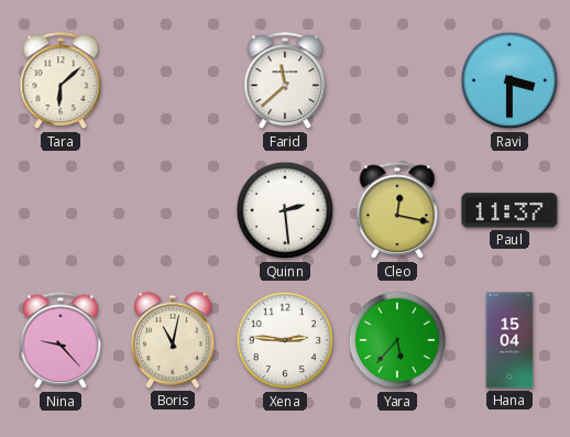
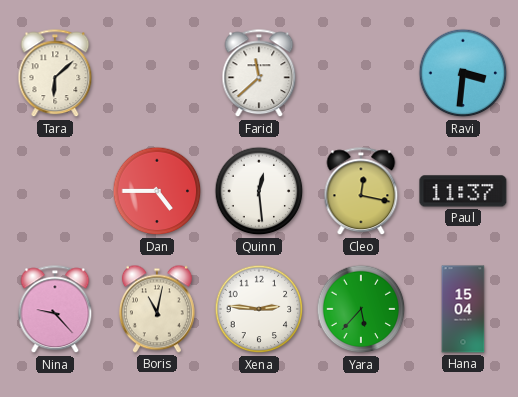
Ravi: 3:30 -> 3:31
Dan: none -> 4:45
Quinn: 2:29 -> 12:29
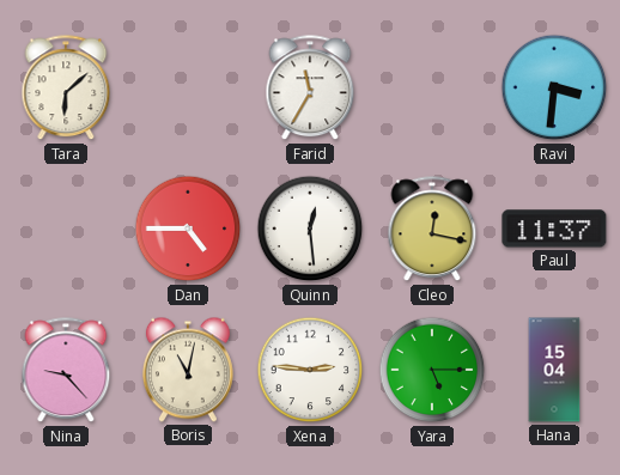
Farid: 11:38 -> 11:35
Yara: 5:37 -> 5:15
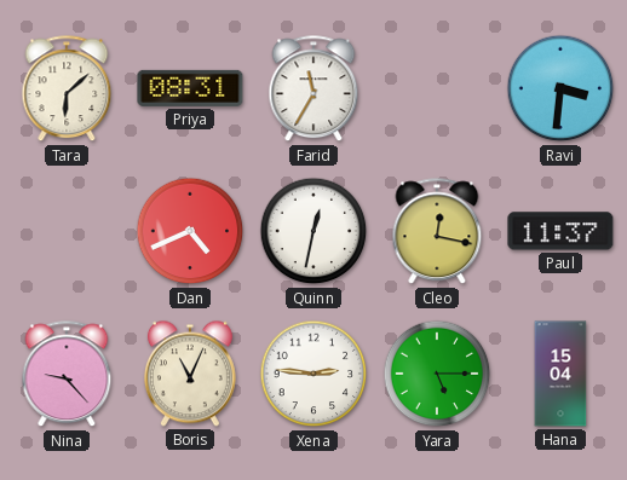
Priya: none -> 08:31
Dan: 4:45 -> 4:41
Quinn: 12:29 -> 12:32
Boris: 11:02 -> 11:04
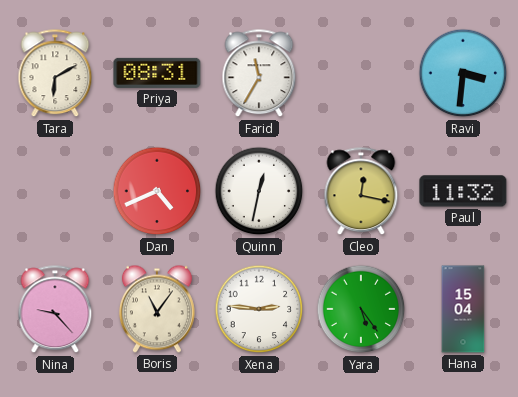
Tara: 6:08 -> 6:10
Paul: 11:37 -> 11:32
Boris: 11:04 -> 11:06
Yara: 5:15 -> 5:24
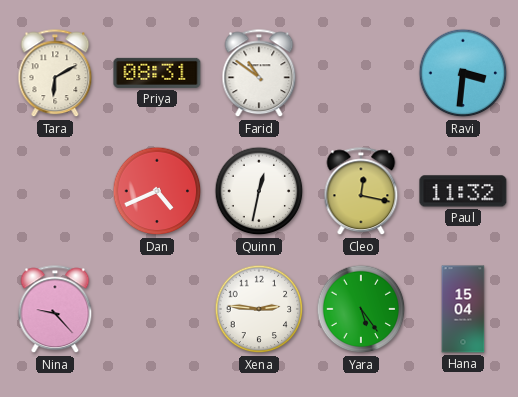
Farid: 11:35 -> 10:51
Boris: 11:06 -> none
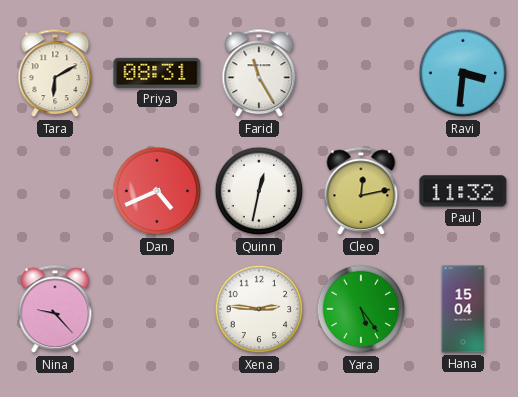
Farid: 10:51 -> 11:25
Cleo: 12:17 -> 12:13
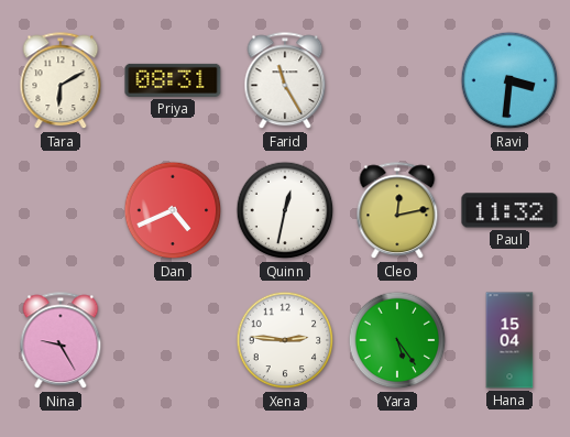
Nina: 9:23 -> 9:25
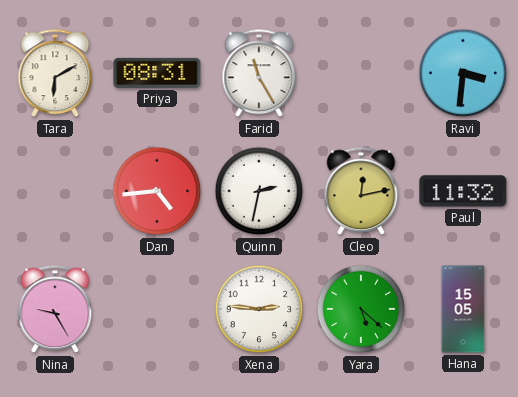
Dan: 4:41 -> 4:44
Quinn: 12:32 -> 2:32
Yara: 5:24 -> 5:22
Hana: 15:04 -> 15:05
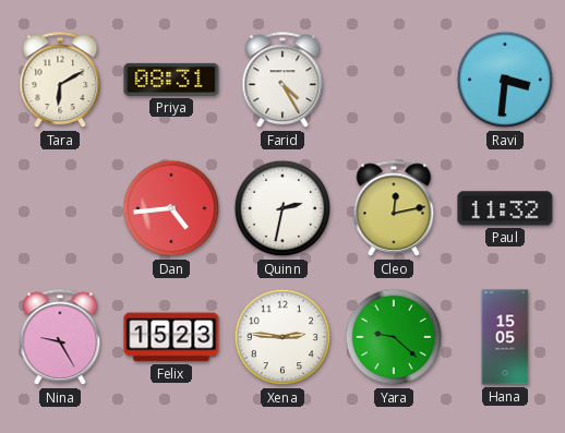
Farid: 11:25 -> 4:25
Felix: none -> 15:23
Yara: 5:22 -> 9:22
